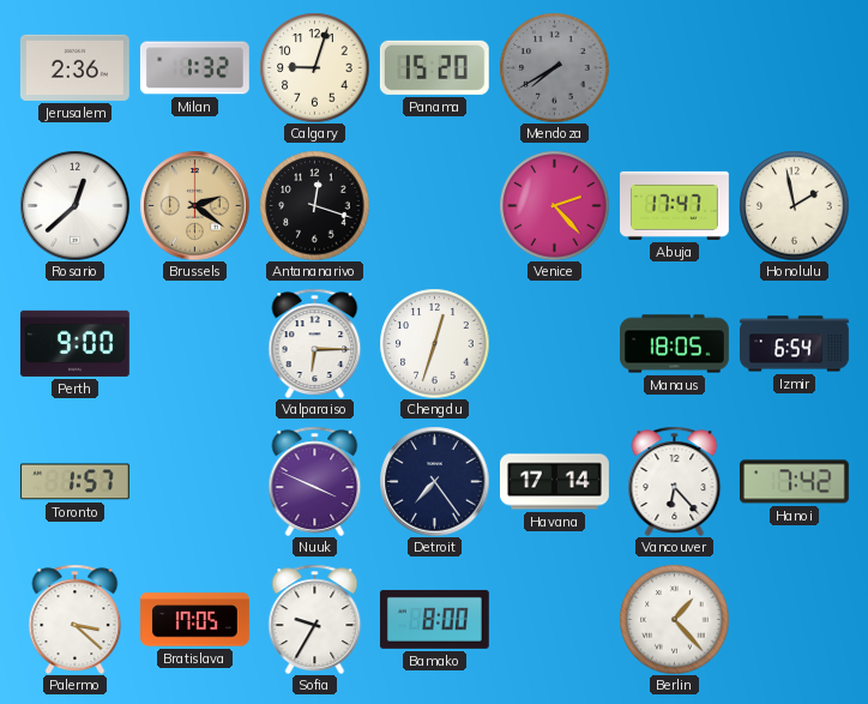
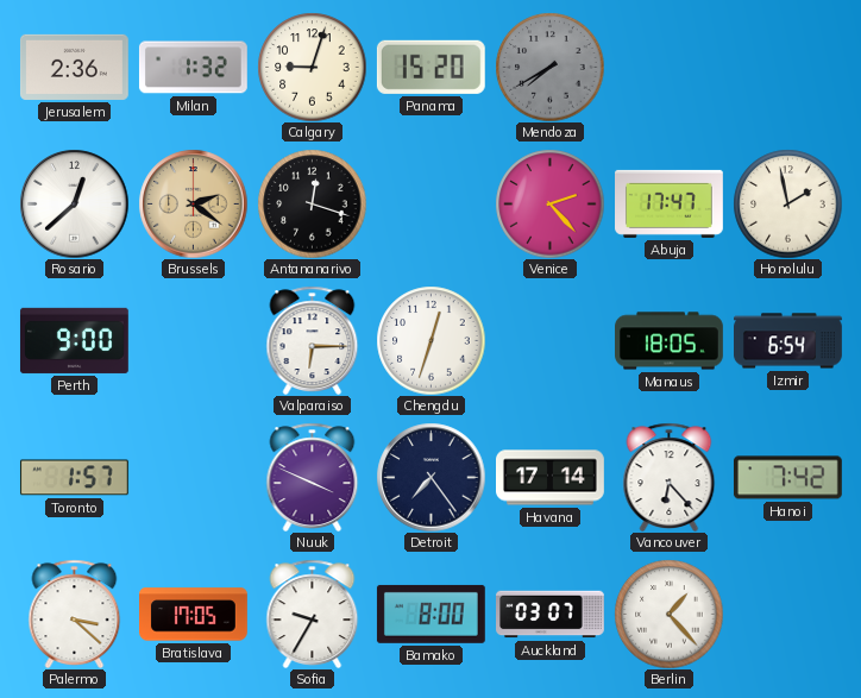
Auckland: none -> 03:07
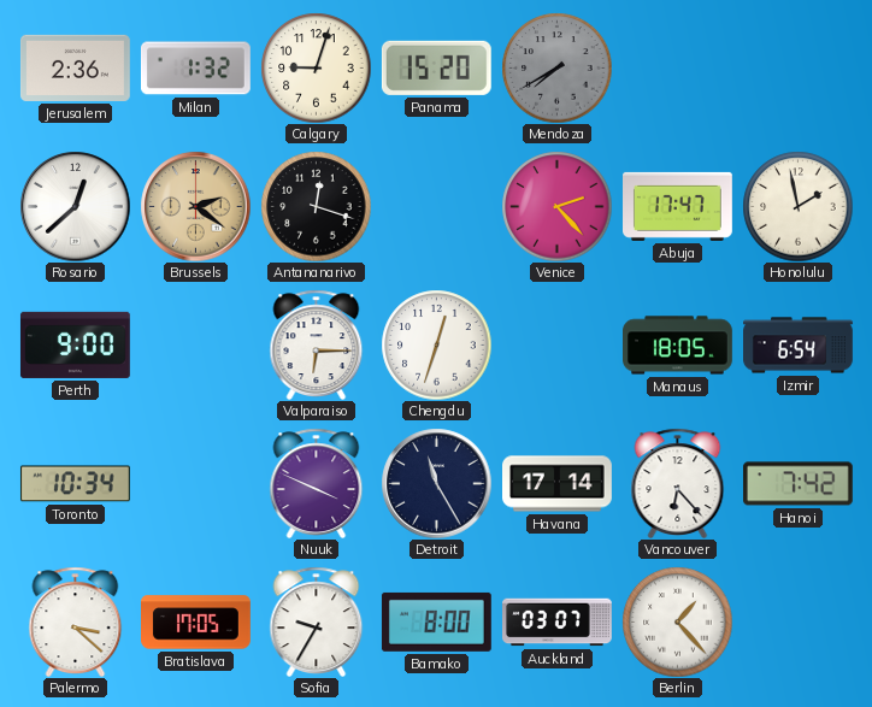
Toronto: 1:57 -> 10:34
Detroit: 7:24 -> 11:25
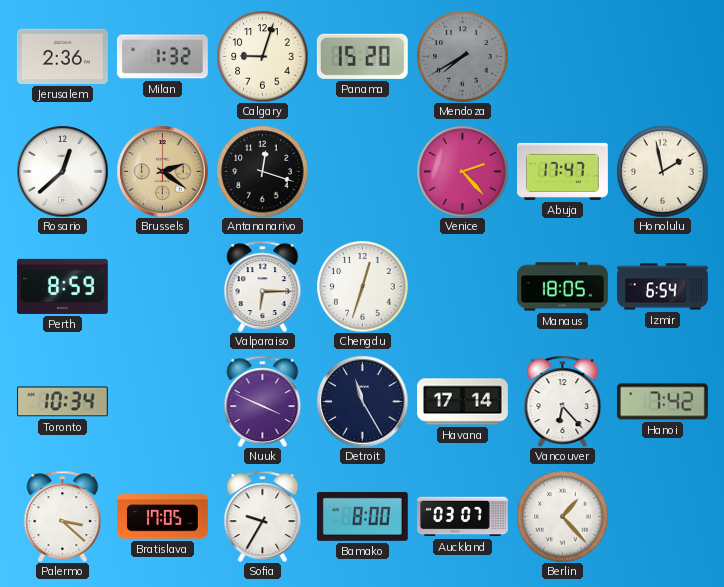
Perth: 9:00 -> 8:59
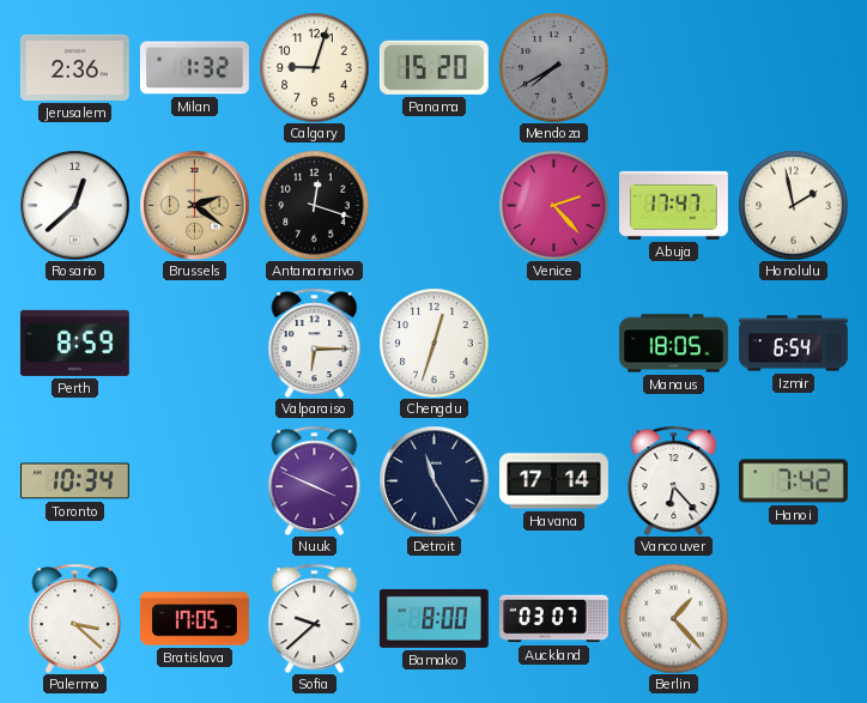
Sofia: 9:35 -> 9:38
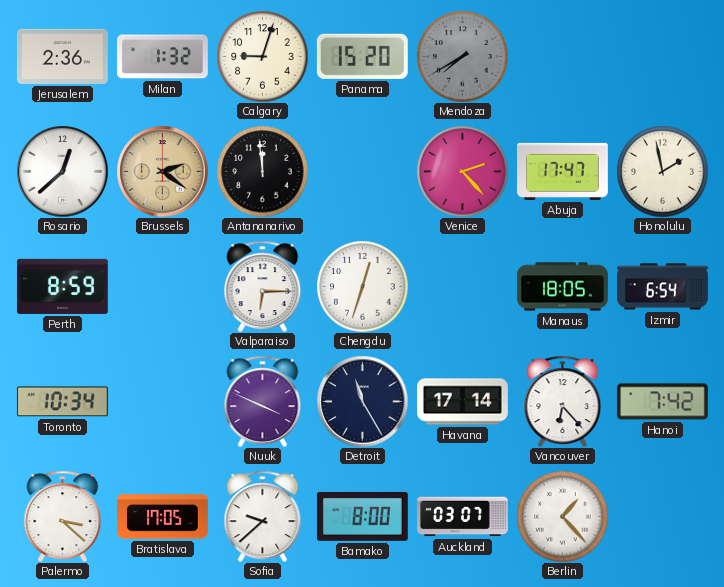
Antananarivo: 12:18 -> 11:59
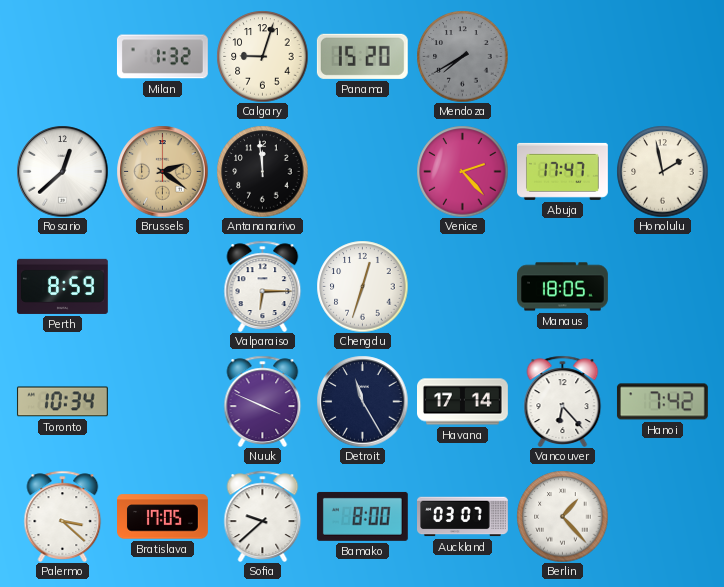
Jerusalem: 2:36 -> none
Izmir: 6:54 -> none
